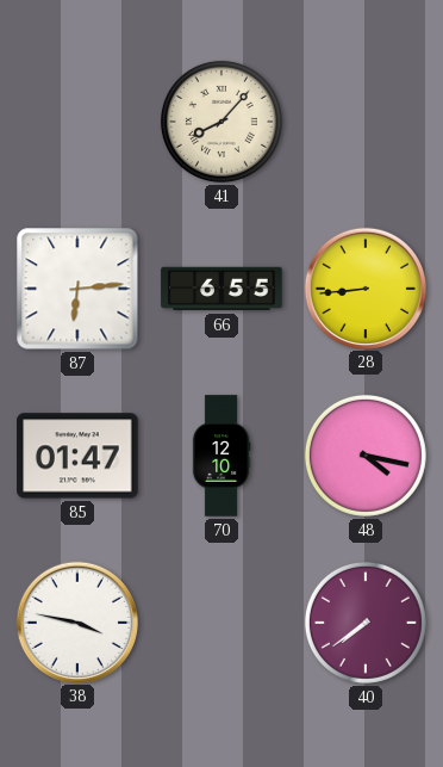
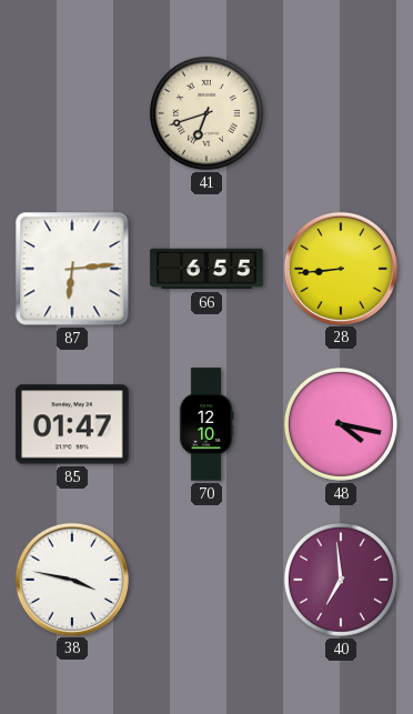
41: 8:07 -> 6:42
40: 7:39 -> 6:59
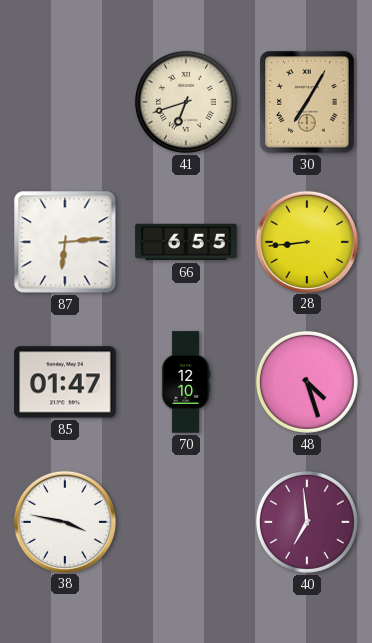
30: none -> 7:05
48: 4:17 -> 4:27
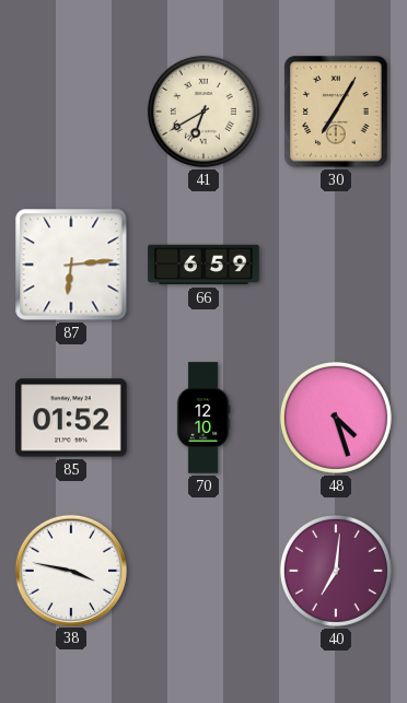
41: 6:42 -> 6:40
66: 6:55 -> 6:59
28: 8:44 -> none
85: 01:47 -> 01:52
40: 6:59 -> 7:01
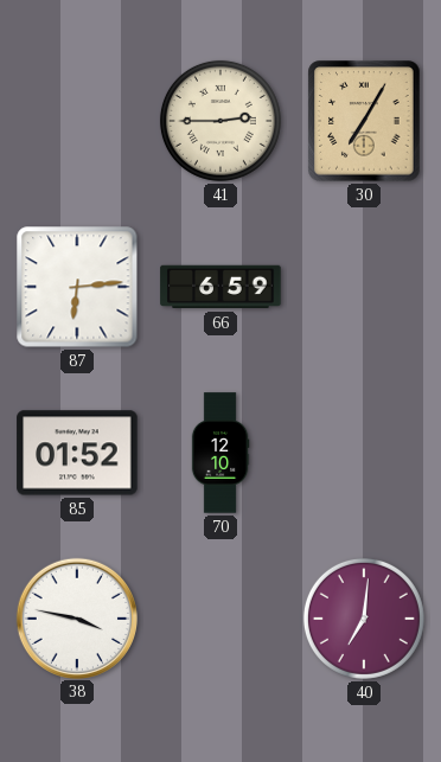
41: 6:40 -> 2:45
48: 4:27 -> none
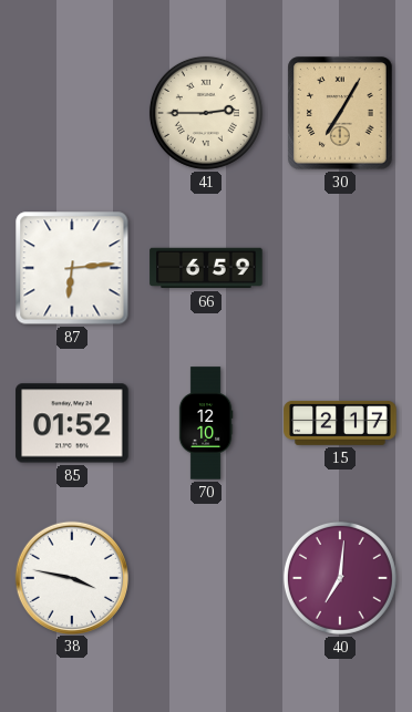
15: none -> 2:17
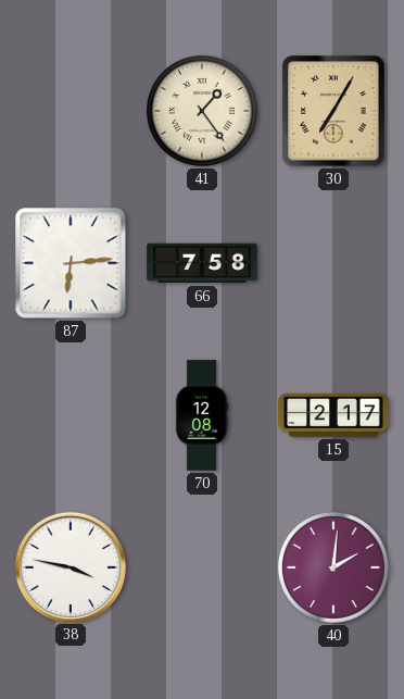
41: 2:45 -> 1:24
66: 6:59 -> 7:58
85: 01:52 -> none
70: 12:10 -> 12:08
40: 7:01 -> 2:01
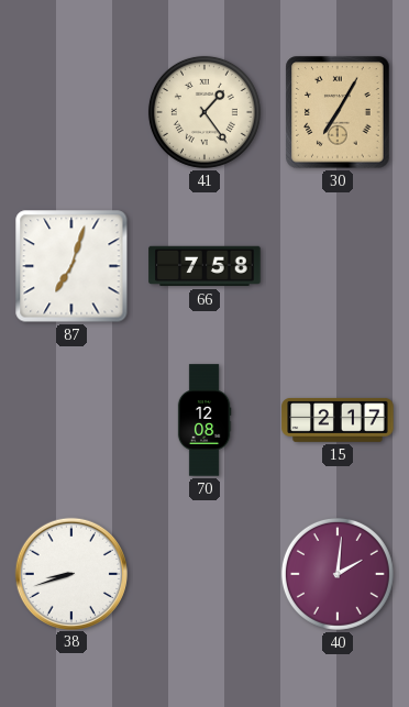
87: 6:14 -> 7:03
38: 3:47 -> 8:42
